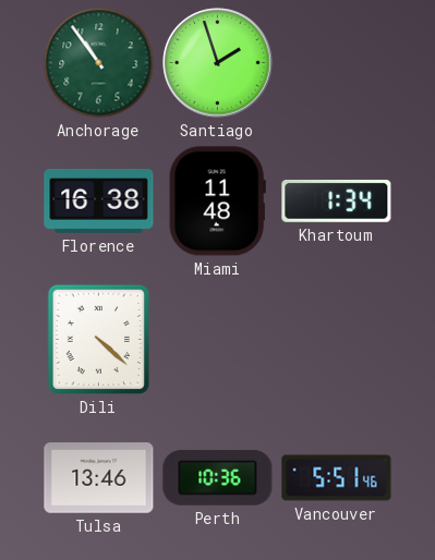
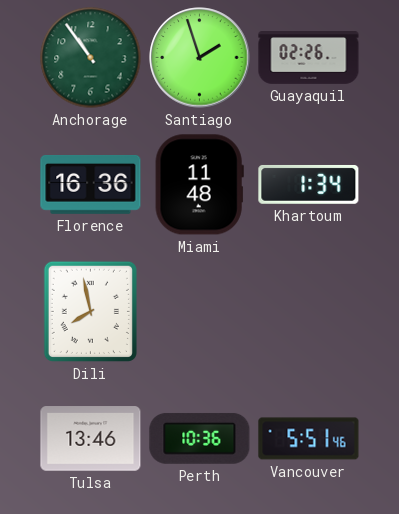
Guayaquil: none -> 02:26
Florence: 16:38 -> 16:36
Dili: 4:22 -> 7:58
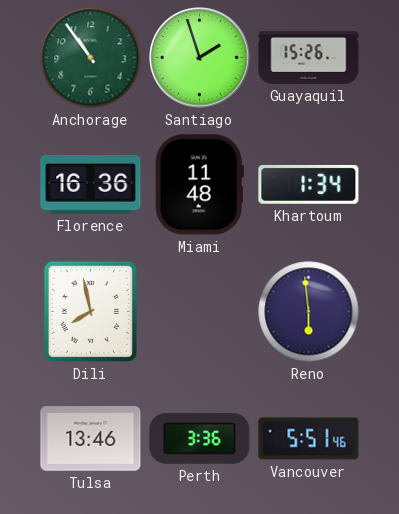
Guayaquil: 02:26 -> 15:26
Reno: none -> 5:59
Perth: 10:36 -> 3:36
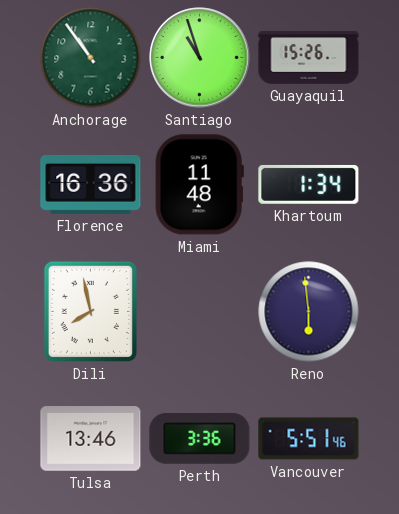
Santiago: 1:57 -> 10:57
